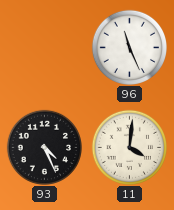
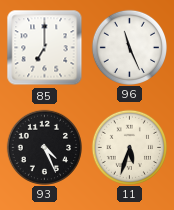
85: none -> 7:00
11: 4:01 -> 5:33
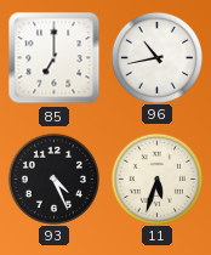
96: 11:26 -> 10:43
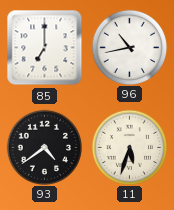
93: 4:26 -> 4:39
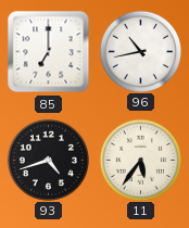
93: 4:39 -> 4:42
11: 5:33 -> 5:36
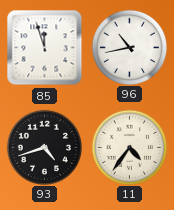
85: 7:00 -> 11:57
11: 5:36 -> 4:36
